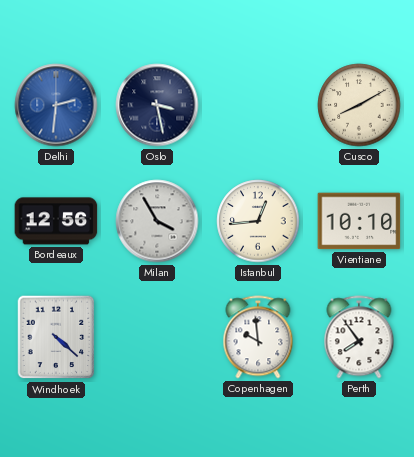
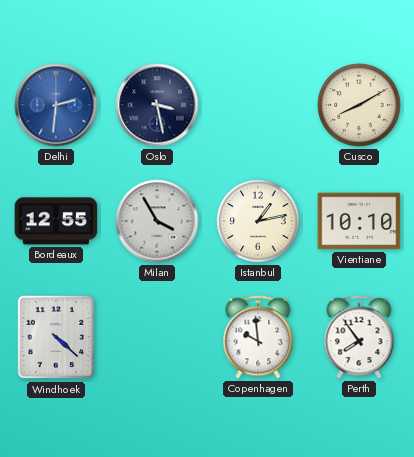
Bordeaux: 12:56 -> 12:55
Istanbul: 12:44 -> 1:13
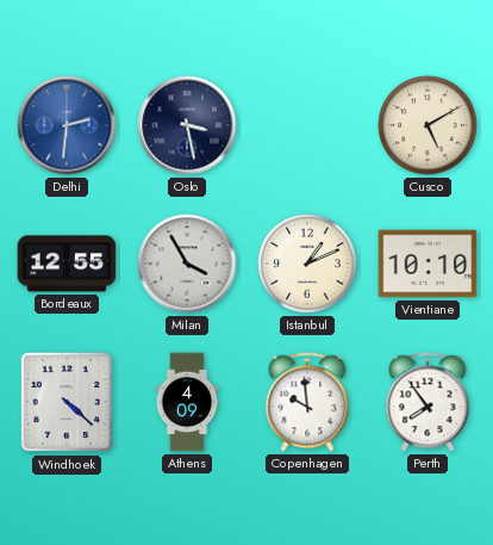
Cusco: 8:10 -> 5:10
Istanbul: 1:13 -> 1:11
Athens: none -> 4:09
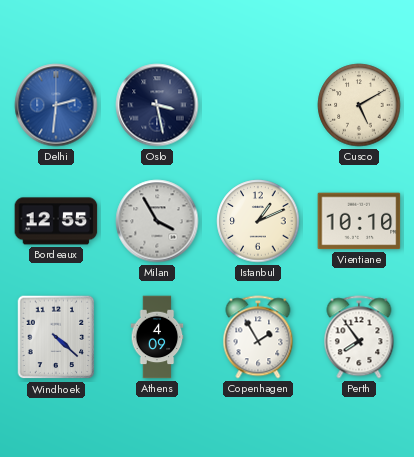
Copenhagen: 9:59 -> 1:55
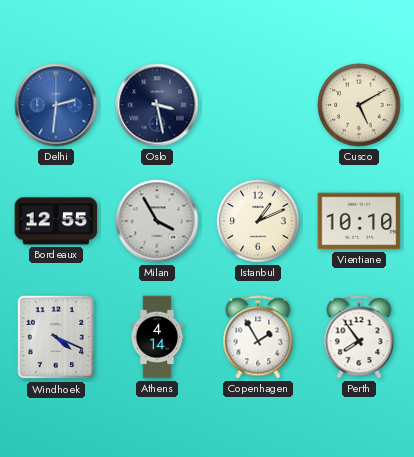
Windhoek: 4:22 -> 4:19
Athens: 4:09 -> 4:14
